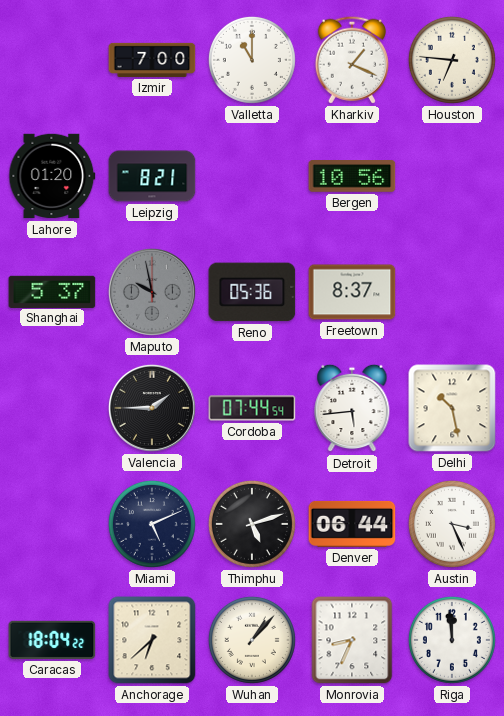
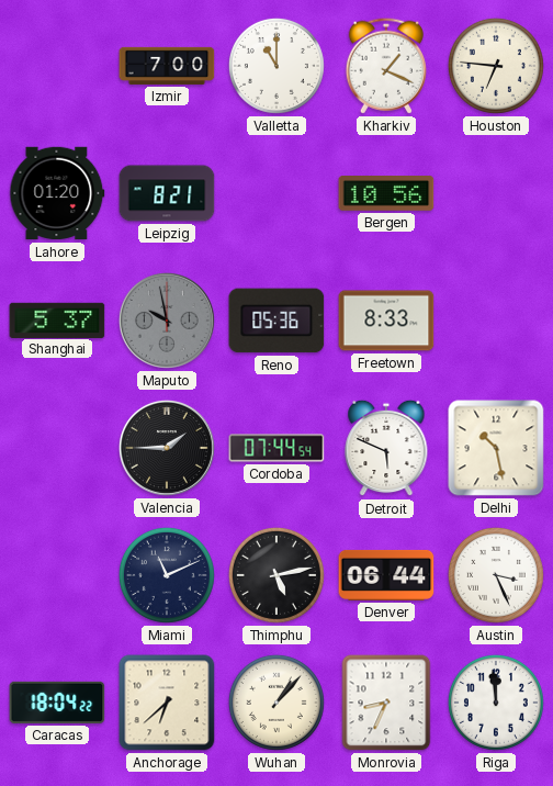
Freetown: 8:37 -> 8:33
Detroit: 5:44 -> 5:49
Miami: 5:11 -> 11:11
Thimphu: 5:12 -> 5:13
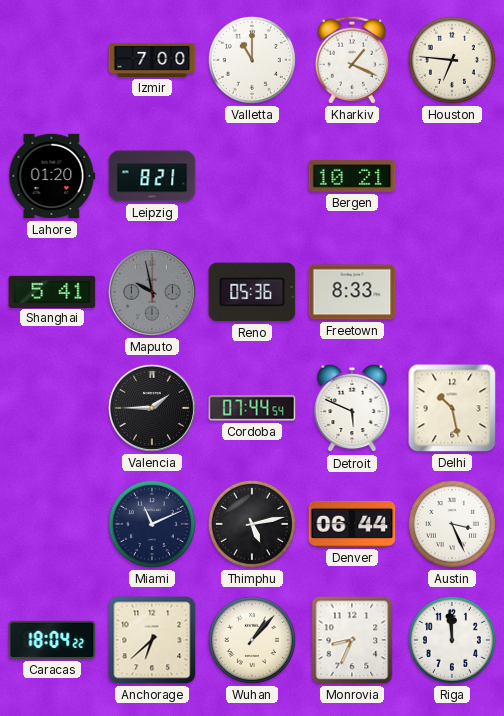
Bergen: 10:56 -> 10:21
Shanghai: 5:37 -> 5:41
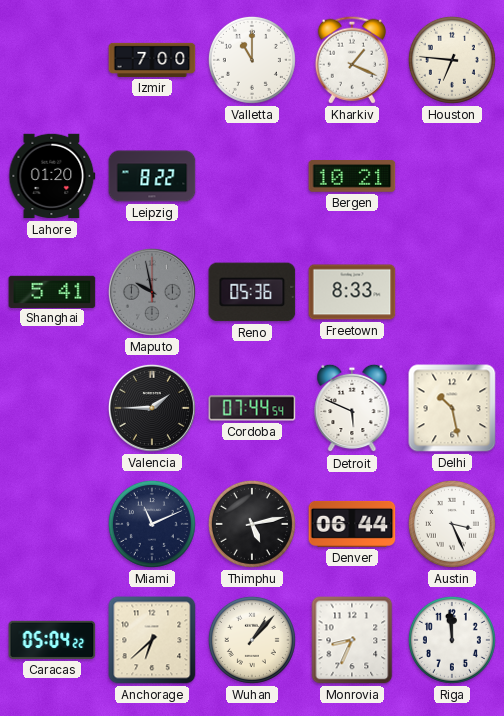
Leipzig: 8:21 -> 8:22
Caracas: 18:04 -> 05:04
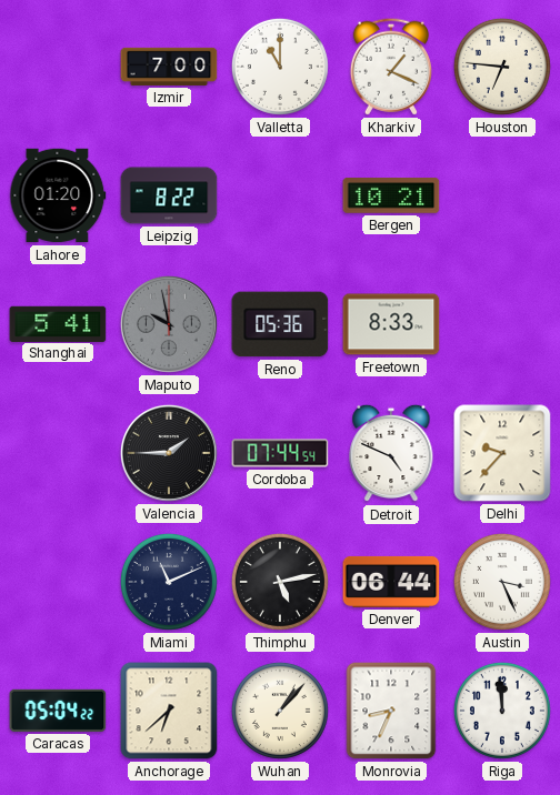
Detroit: 5:49 -> 4:49
Delhi: 10:28 -> 9:37
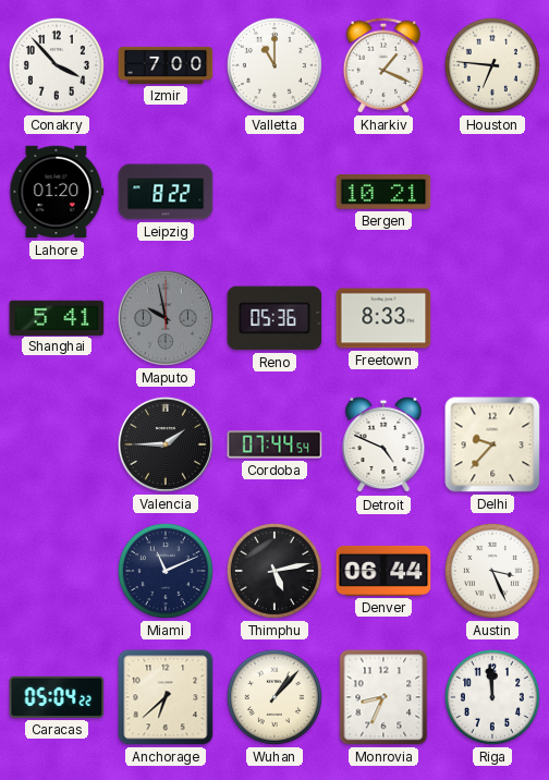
Conakry: none -> 3:53
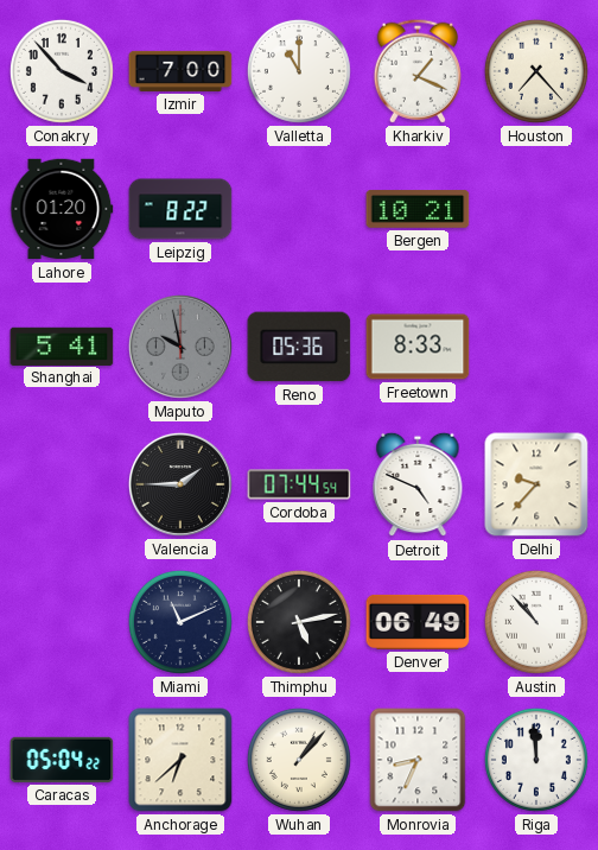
Houston: 6:46 -> 7:23
Denver: 06:44 -> 06:49
Austin: 3:26 -> 10:53
